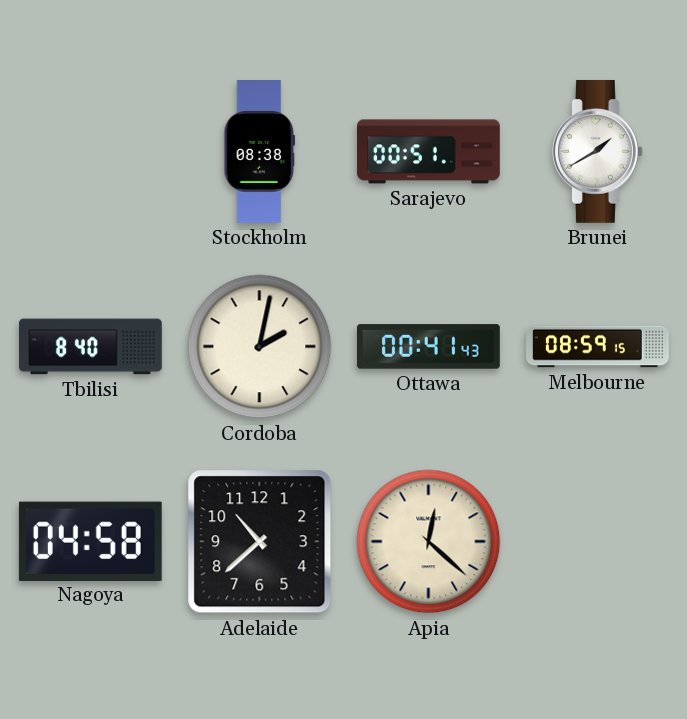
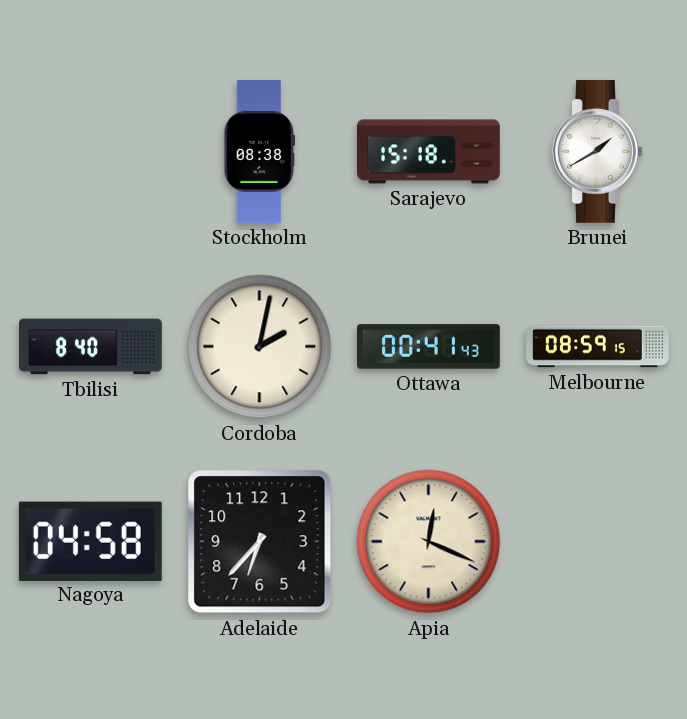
Sarajevo: 00:51 -> 15:18
Adelaide: 10:38 -> 6:37
Apia: 12:22 -> 12:19
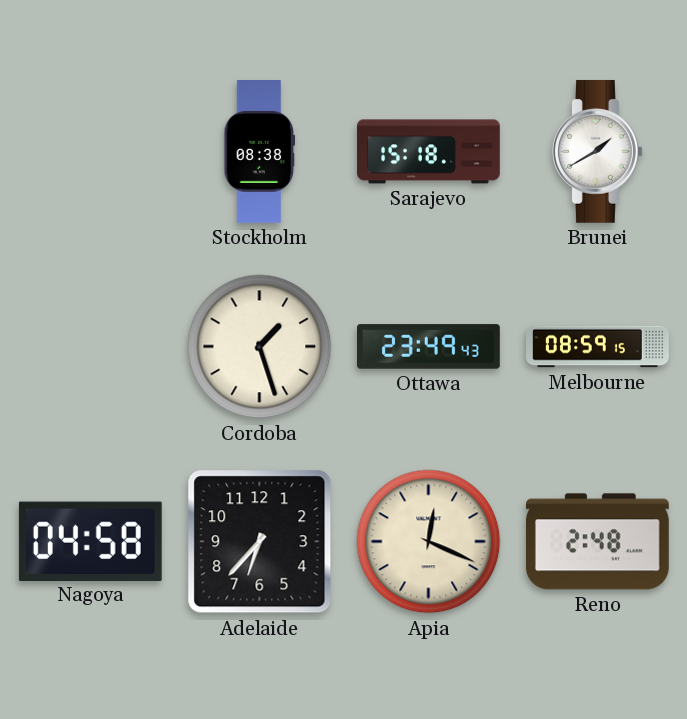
Tbilisi: 8:40 -> none
Cordoba: 2:02 -> 1:27
Ottawa: 00:41 -> 23:49
Reno: none -> 2:48
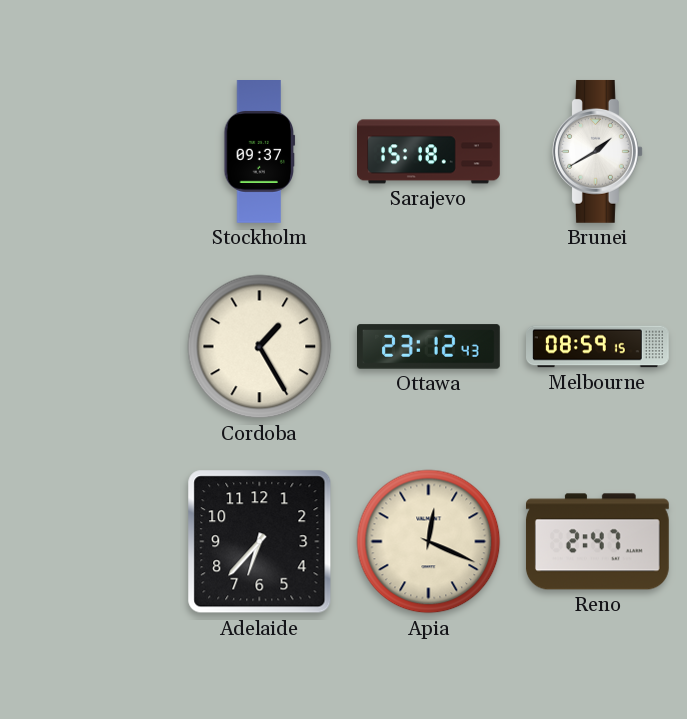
Stockholm: 08:38 -> 09:37
Cordoba: 1:27 -> 1:25
Ottawa: 23:49 -> 23:12
Nagoya: 04:58 -> none
Reno: 2:48 -> 2:47
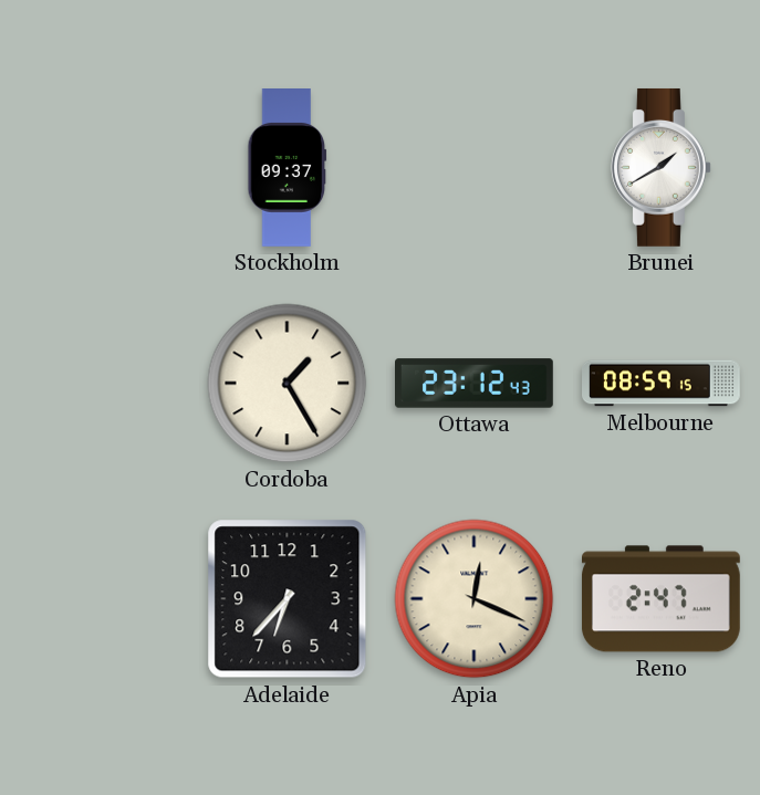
Sarajevo: 15:18 -> none
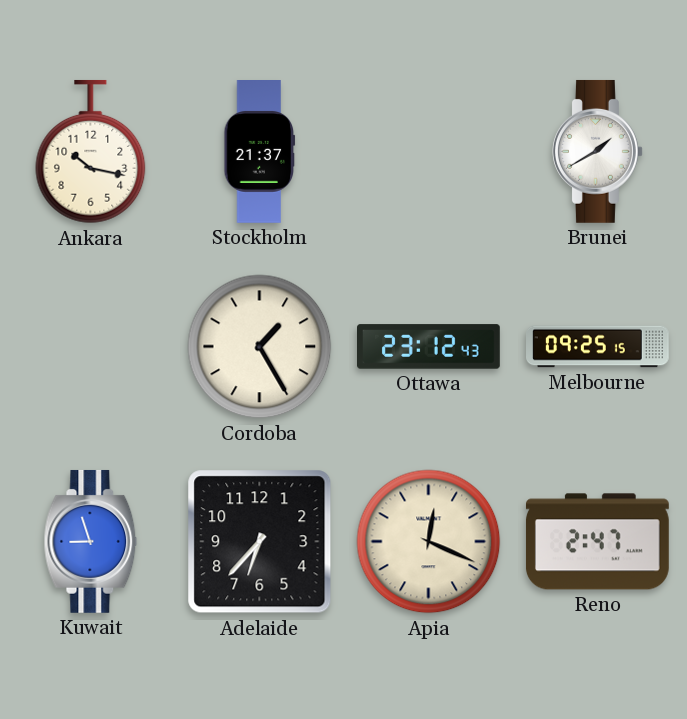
Ankara: none -> 10:17
Stockholm: 09:37 -> 21:37
Melbourne: 08:59 -> 09:25
Kuwait: none -> 8:57
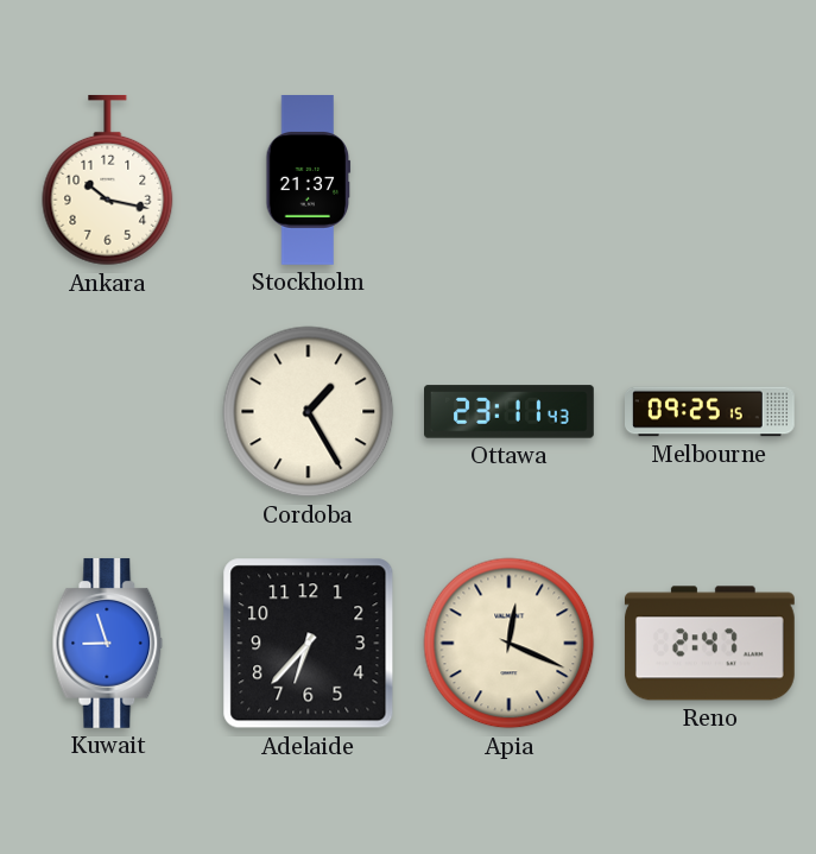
Brunei: 1:40 -> none
Ottawa: 23:12 -> 23:11
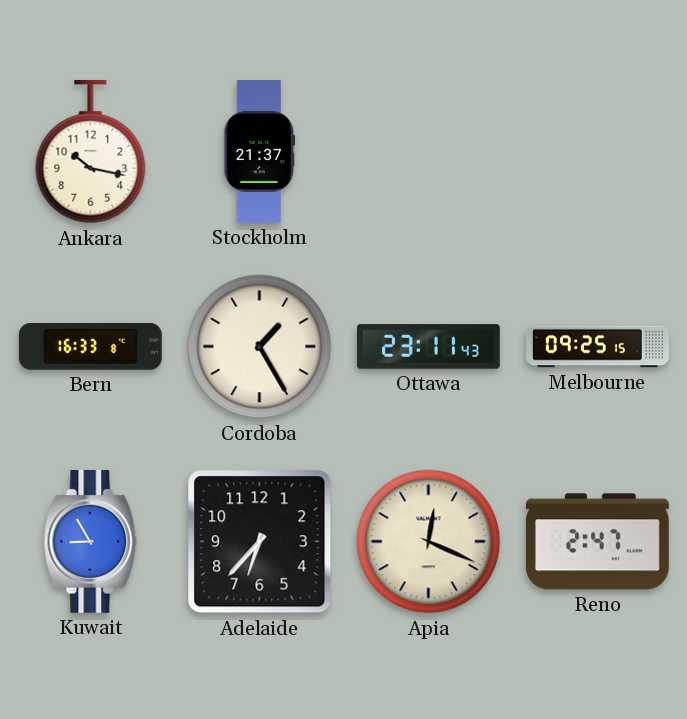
Bern: none -> 16:33
Kuwait: 8:57 -> 8:55
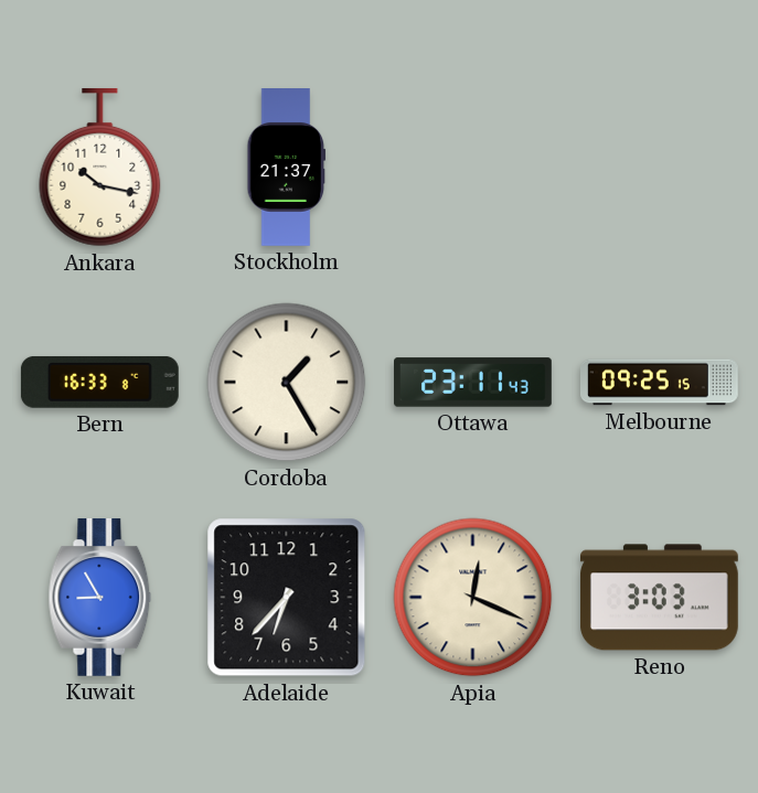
Reno: 2:47 -> 3:03
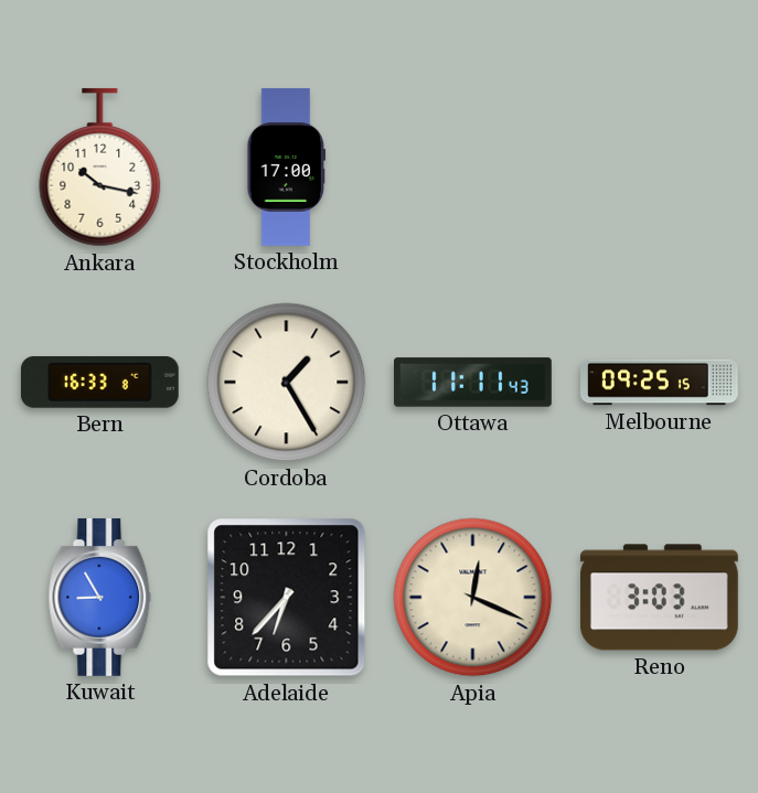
Stockholm: 21:37 -> 17:00
Ottawa: 23:11 -> 11:11
